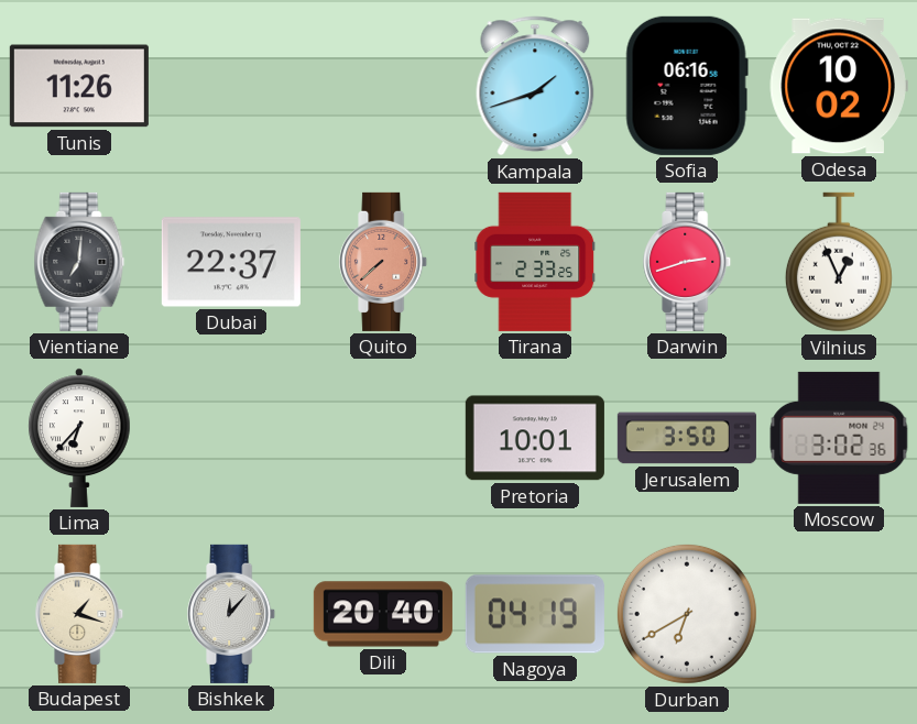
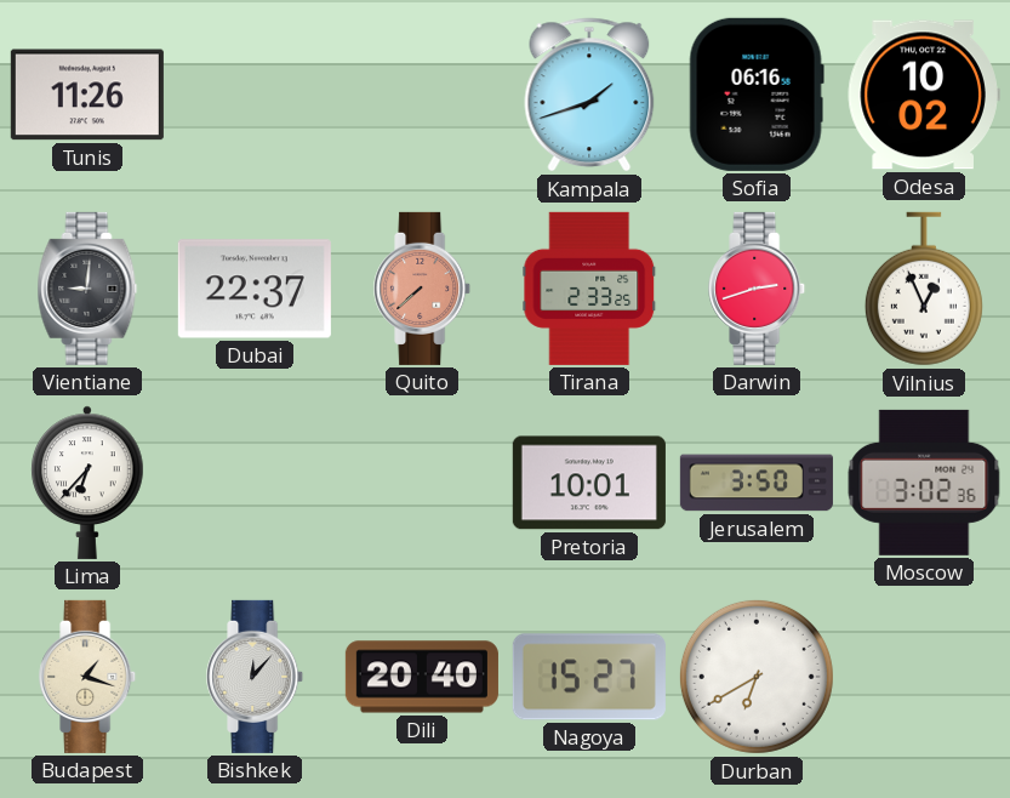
Vientiane: 7:01 -> 9:01
Nagoya: 04:19 -> 15:27
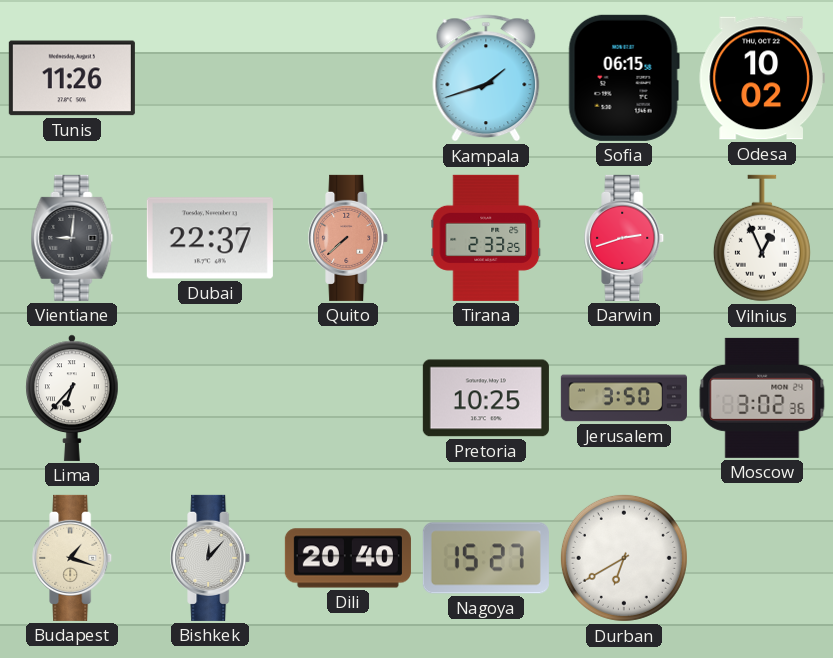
Sofia: 06:16 -> 06:15
Pretoria: 10:01 -> 10:25
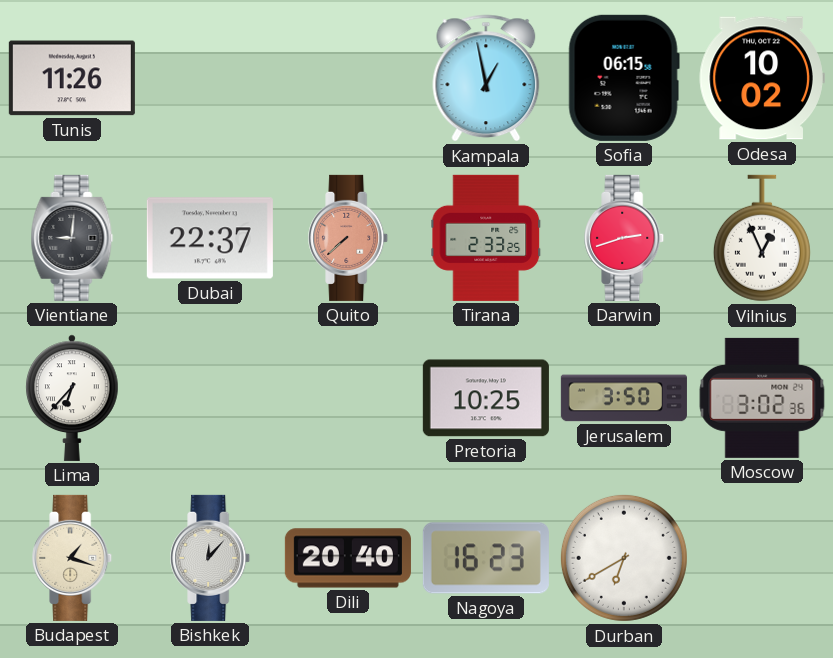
Kampala: 1:42 -> 12:58
Nagoya: 15:27 -> 16:23
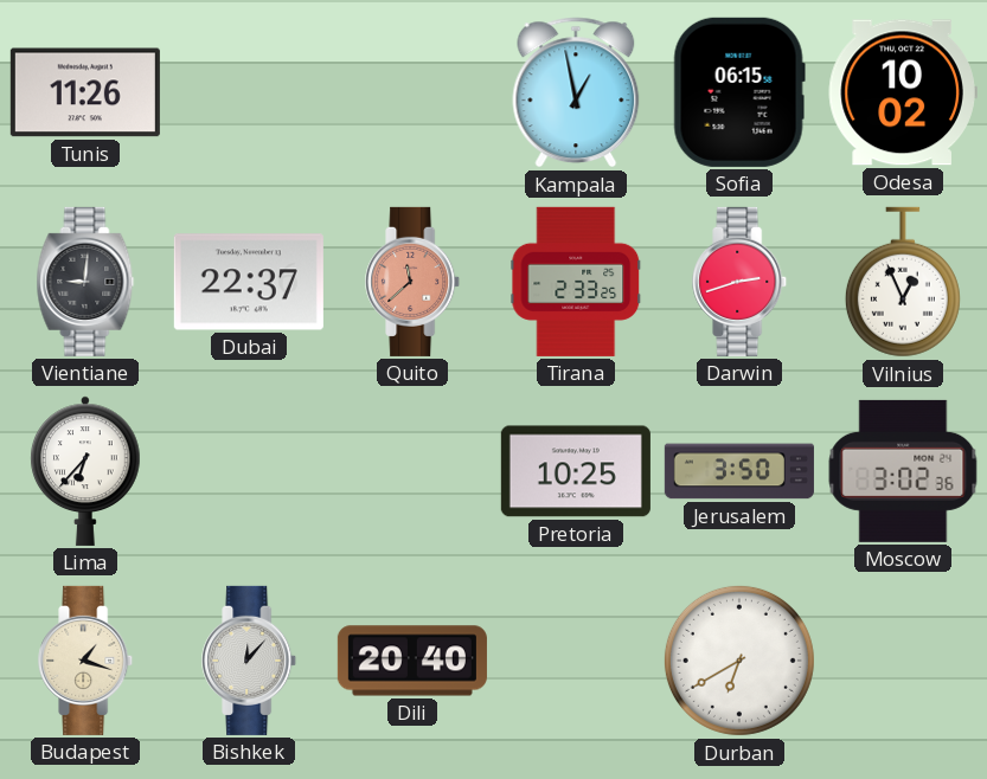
Quito: 7:38 -> 11:38
Nagoya: 16:23 -> none
